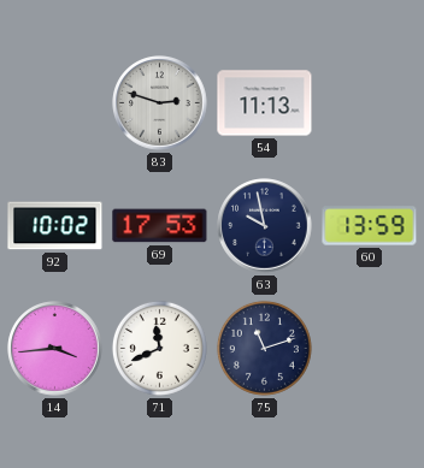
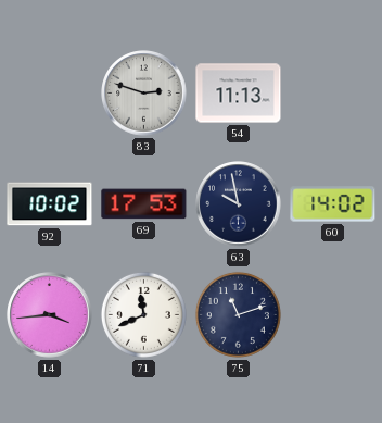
60: 13:59 -> 14:02
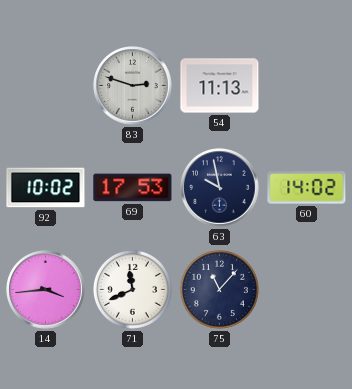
75: 11:12 -> 11:07
